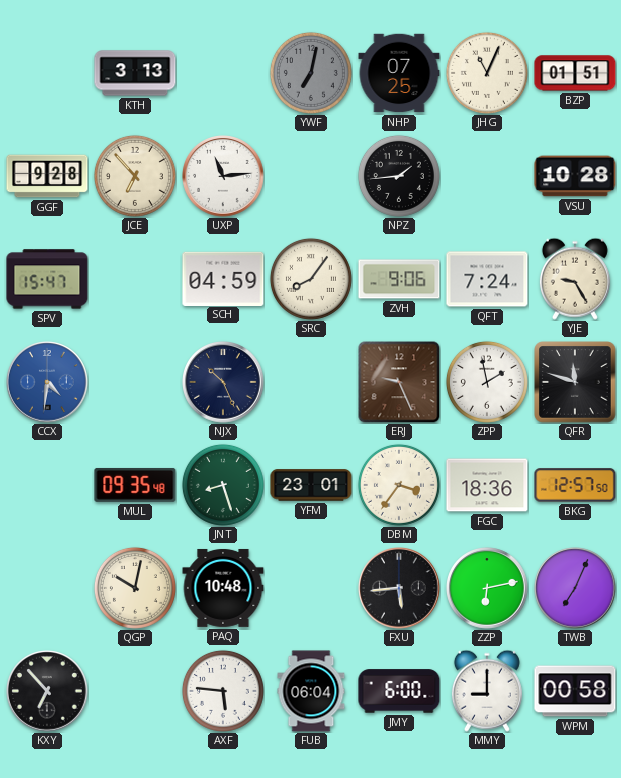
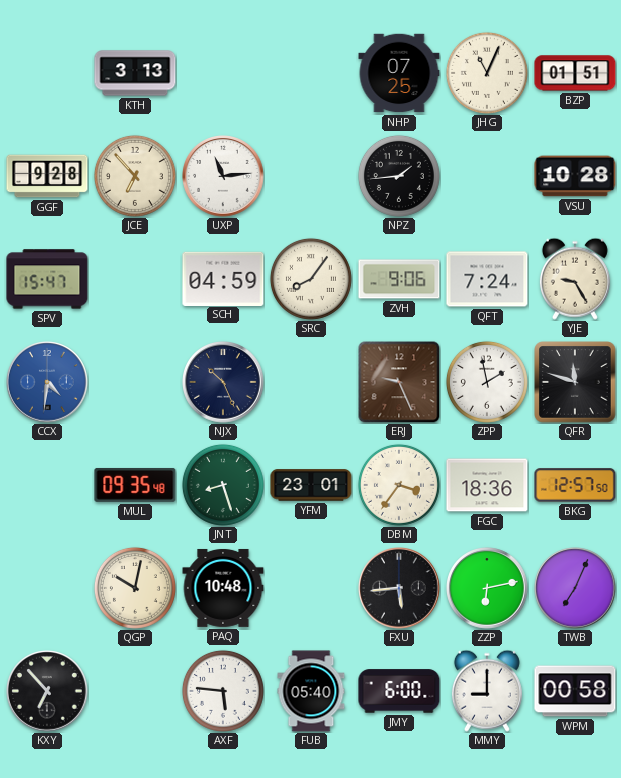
YWF: 7:02 -> none
FUB: 06:04 -> 05:40
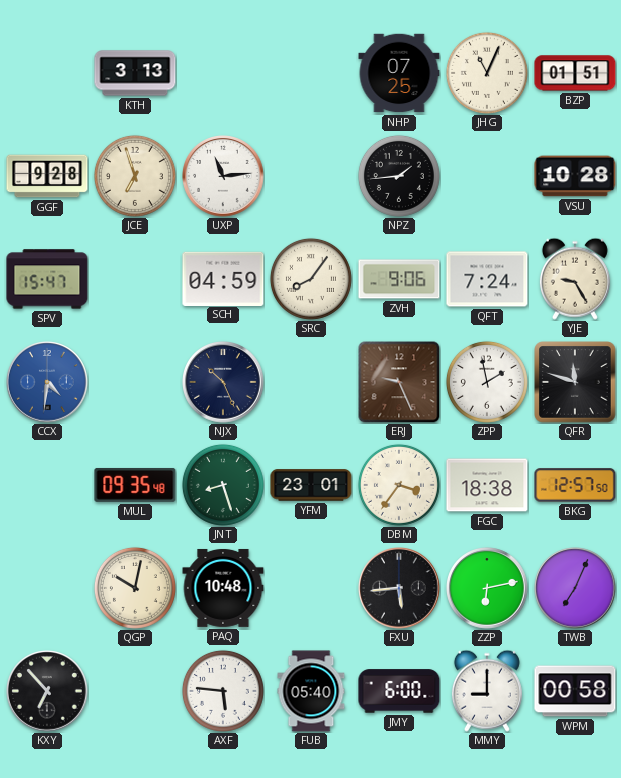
JCE: 6:53 -> 6:57
FGC: 18:36 -> 18:38
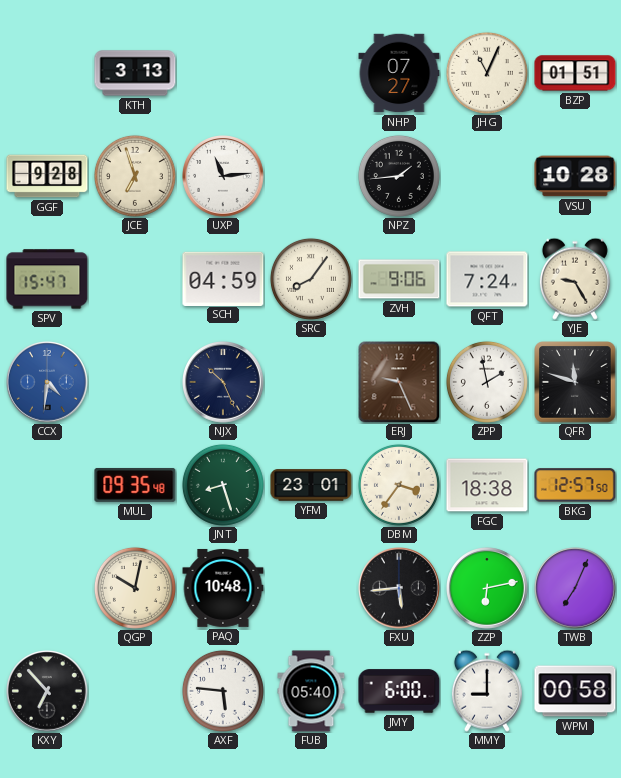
NHP: 07:25 -> 07:27
